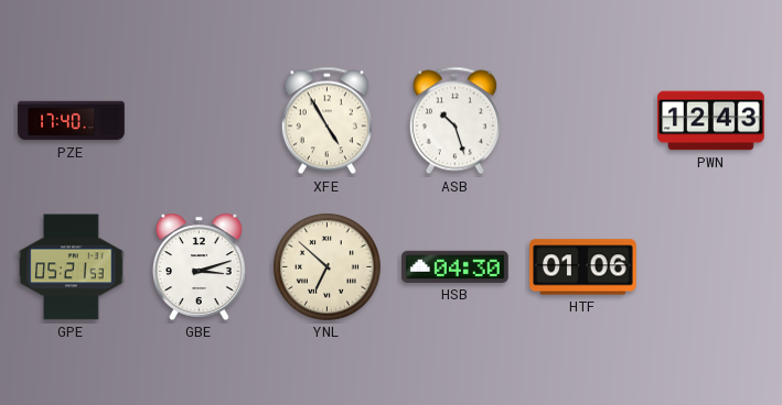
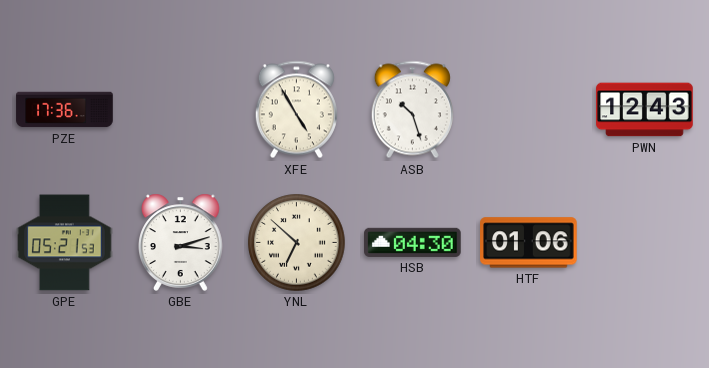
PZE: 17:40 -> 17:36
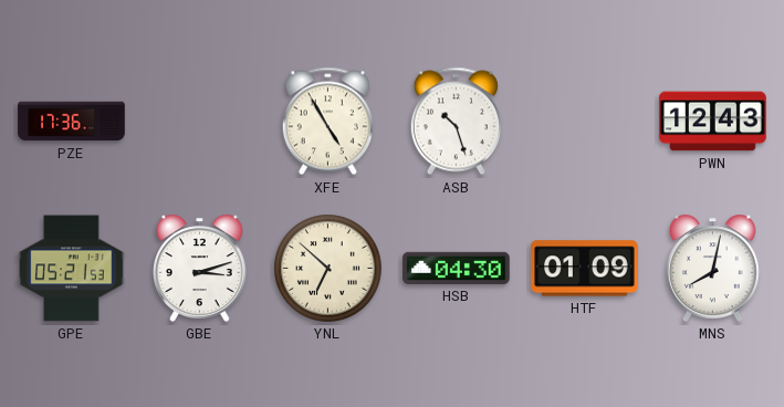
HTF: 01:06 -> 01:09
MNS: none -> 8:02
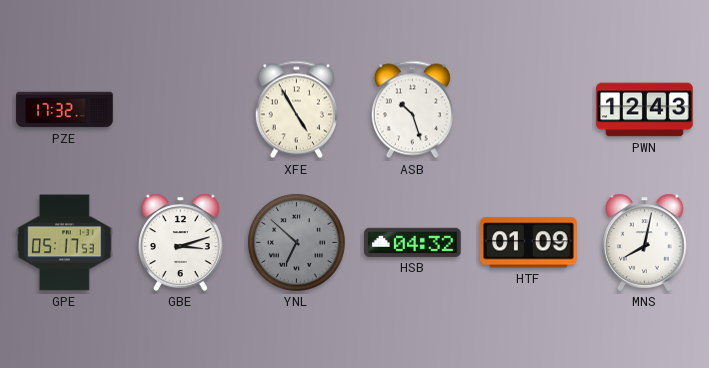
PZE: 17:36 -> 17:32
GPE: 05:21 -> 05:17
YNL dial: cream -> grey
HSB: 04:30 -> 04:32
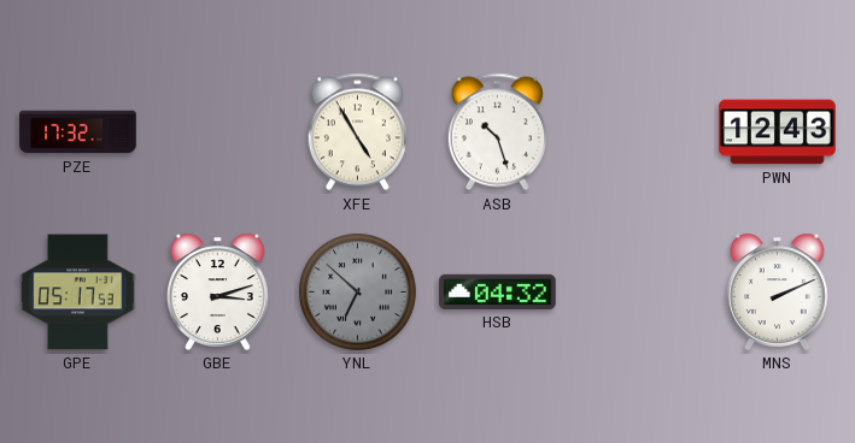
HTF: 01:09 -> none
MNS: 8:02 -> 2:11
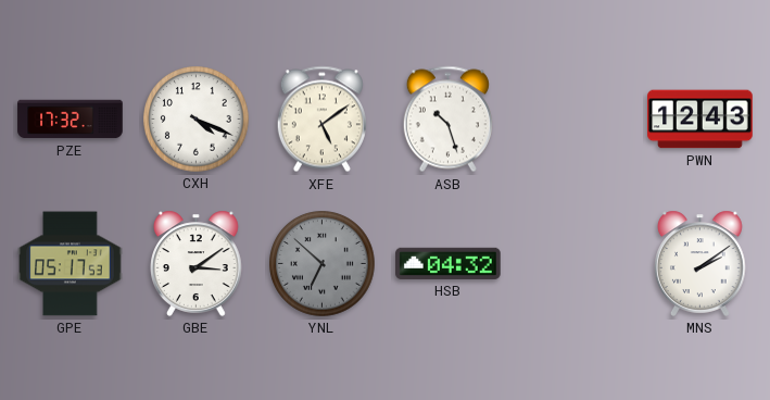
CXH: none -> 4:19
XFE: 4:55 -> 5:09
GBE: 3:12 -> 3:09
MNS: 2:11 -> 2:09
